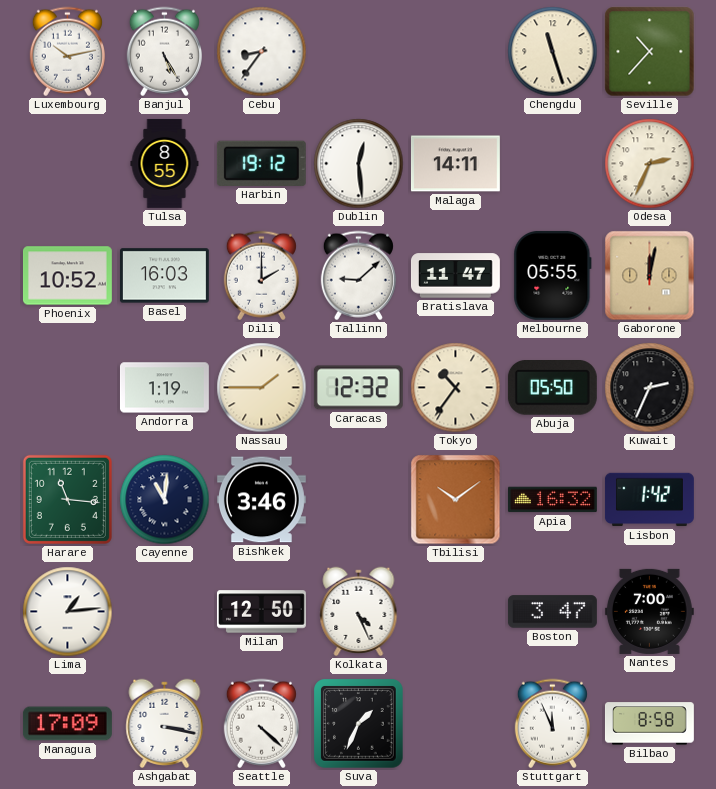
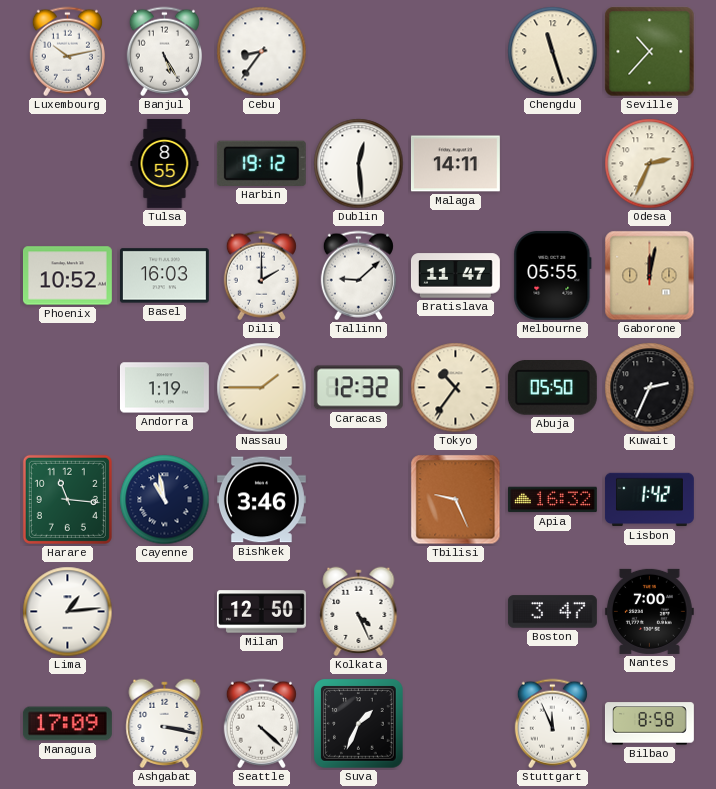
Cayenne: 11:01 -> 10:58
Tbilisi: 10:09 -> 9:26
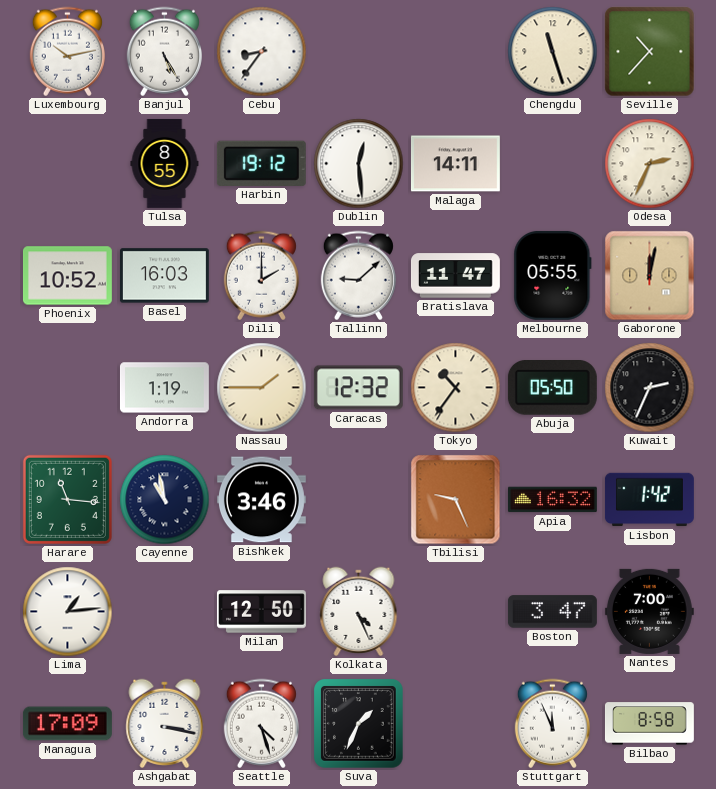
Seattle: 4:22 -> 4:27
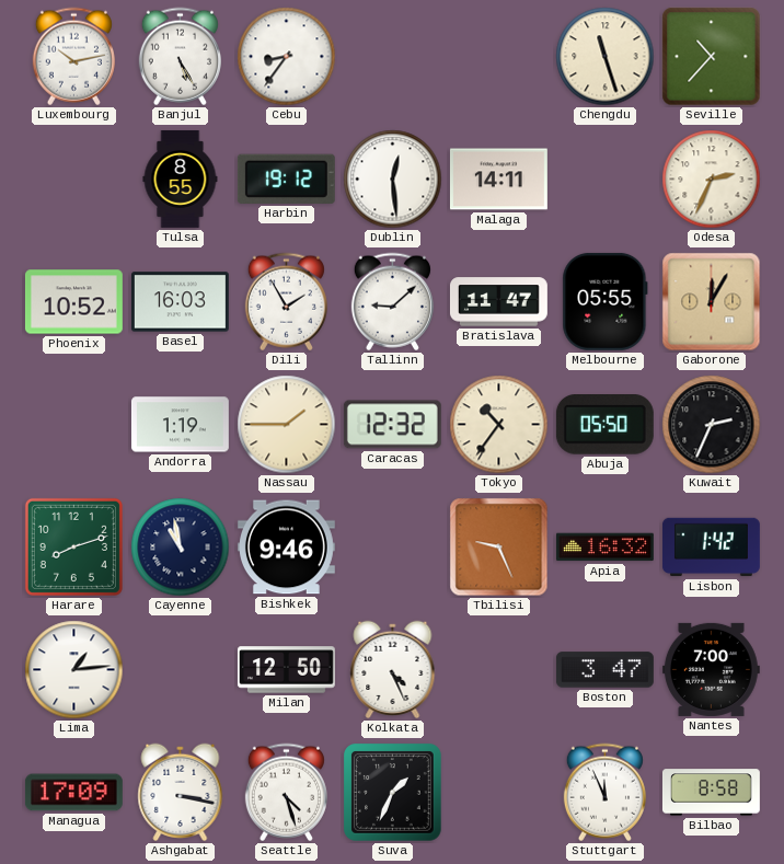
Dili: 2:00 -> 1:55
Gaborone: 12:02 -> 12:05
Harare: 11:16 -> 8:12
Bishkek: 3:46 -> 9:46
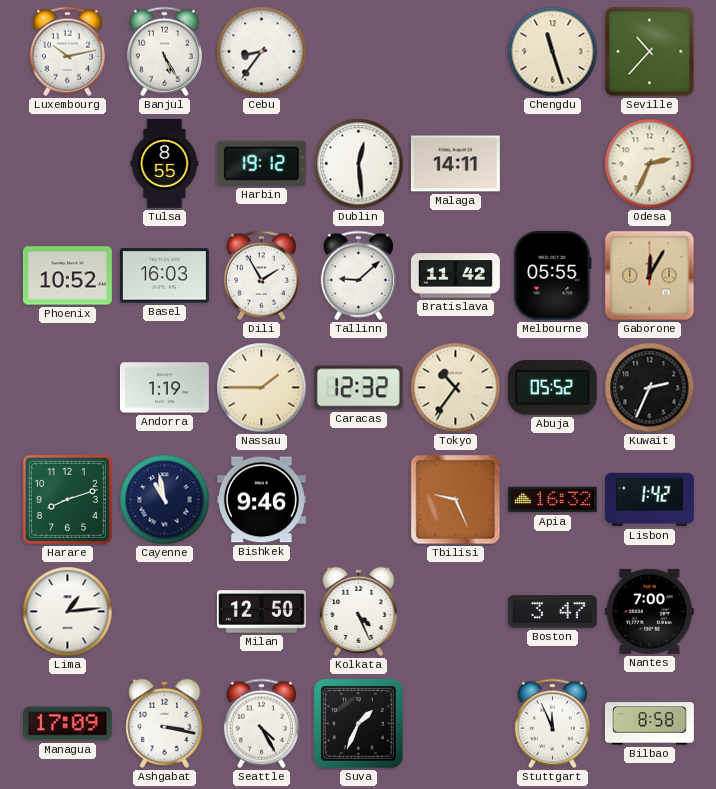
Bratislava: 11:47 -> 11:42
Abuja: 05:50 -> 05:52
Seattle: 4:27 -> 4:25
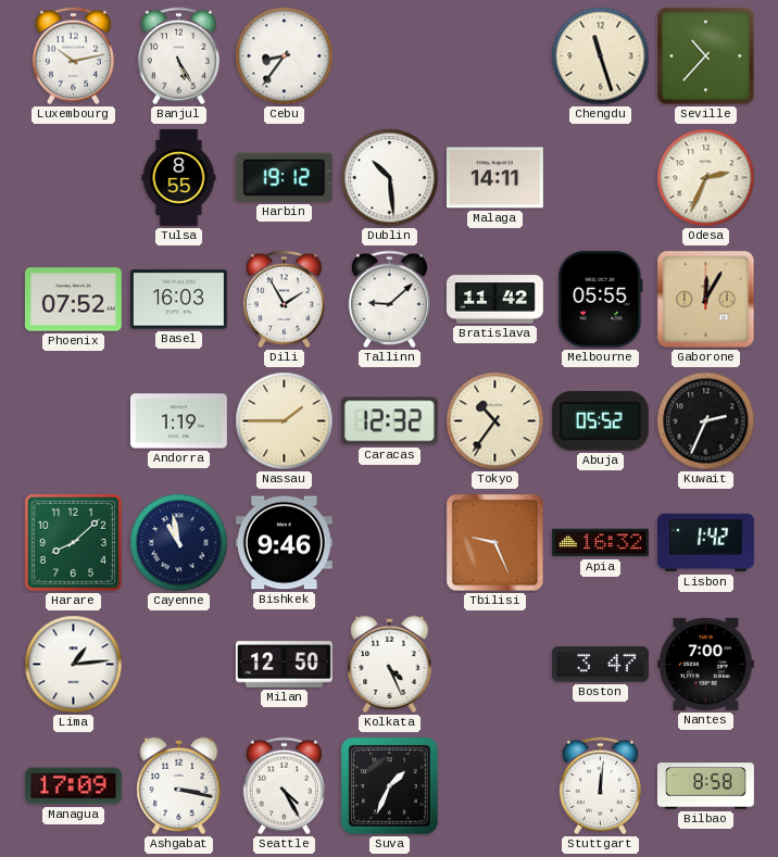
Dublin: 12:29 -> 10:29
Phoenix: 10:52 -> 07:52
Harare: 8:12 -> 8:08
Stuttgart: 11:56 -> 12:01
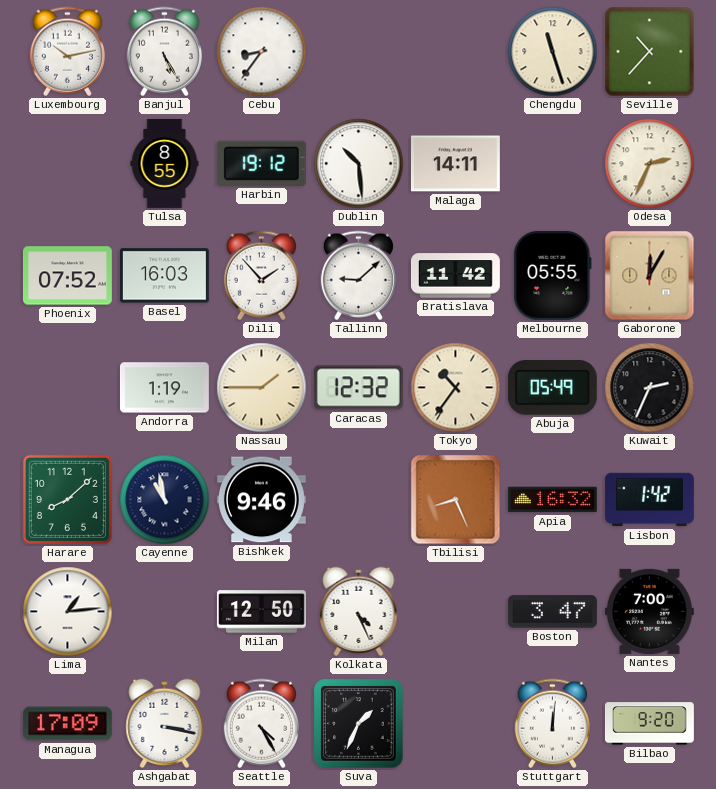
Dili: 1:55 -> 1:53
Abuja: 05:52 -> 05:49
Tbilisi: 9:26 -> 8:26
Bilbao: 8:58 -> 9:20
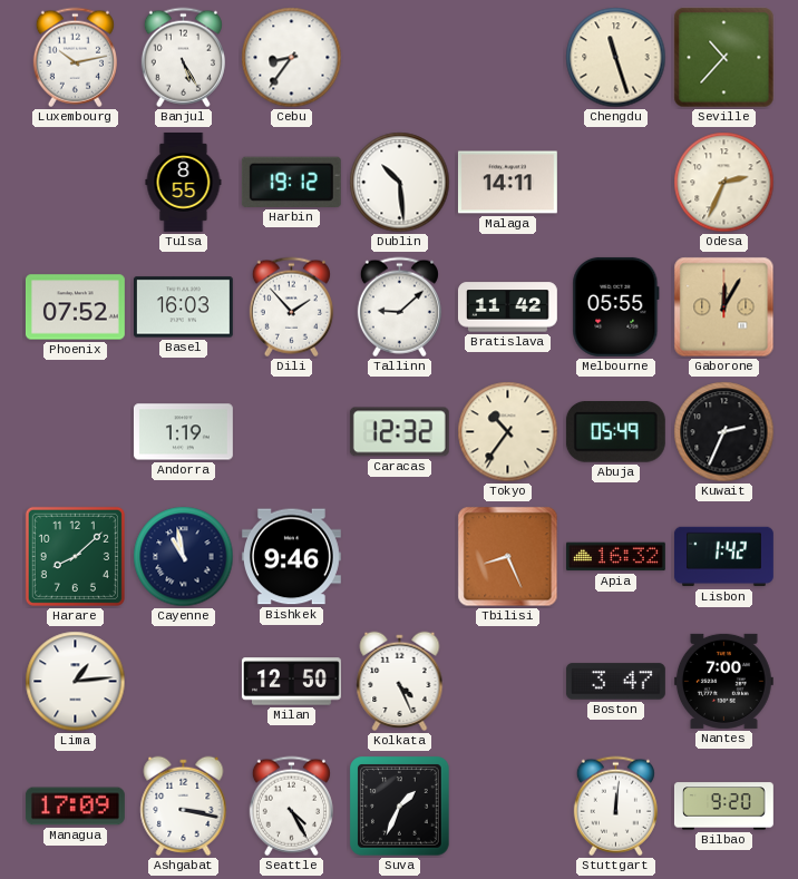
Nassau: 1:45 -> none
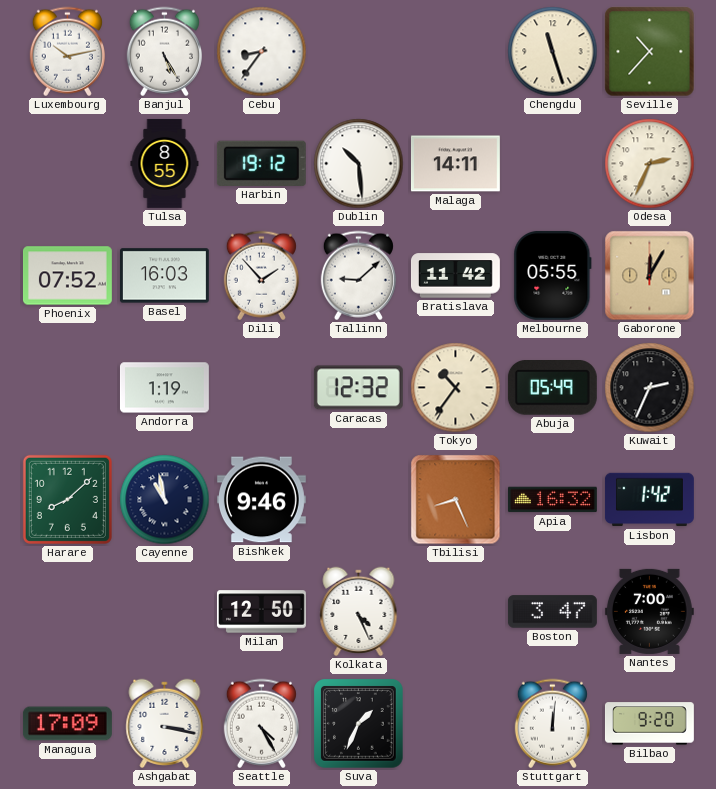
Lima: 1:14 -> none
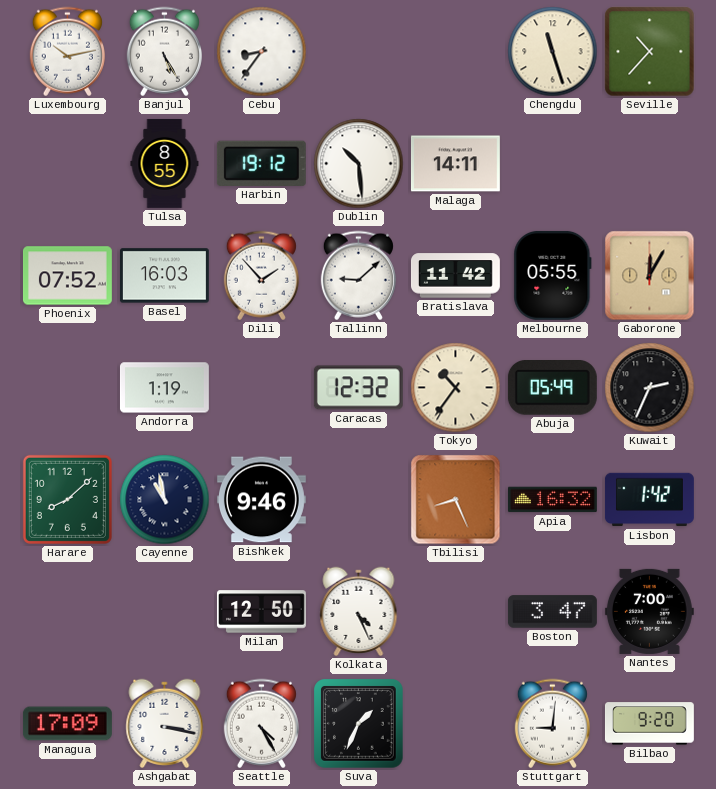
Odesa: 2:34 -> none
Stuttgart: 12:01 -> 9:01
